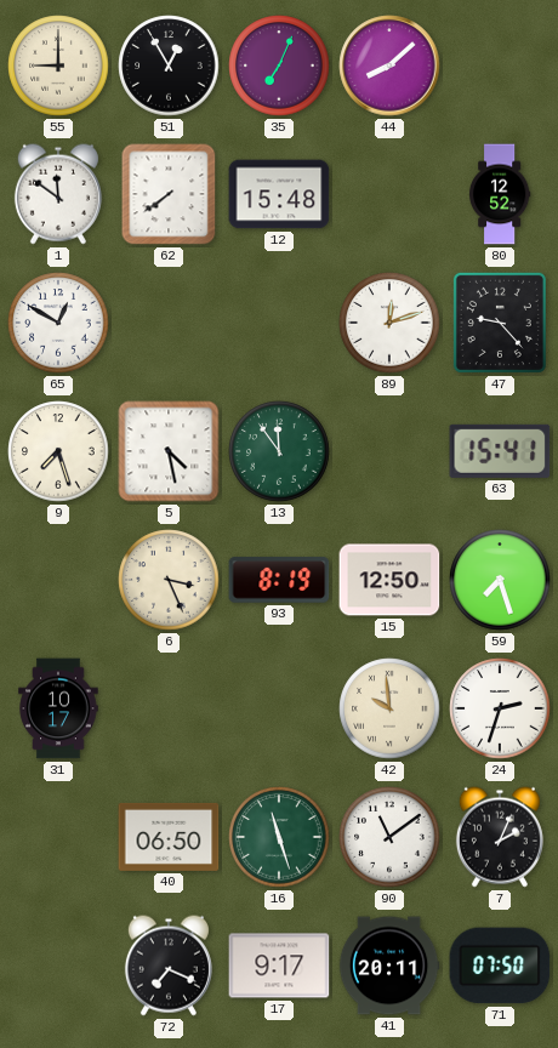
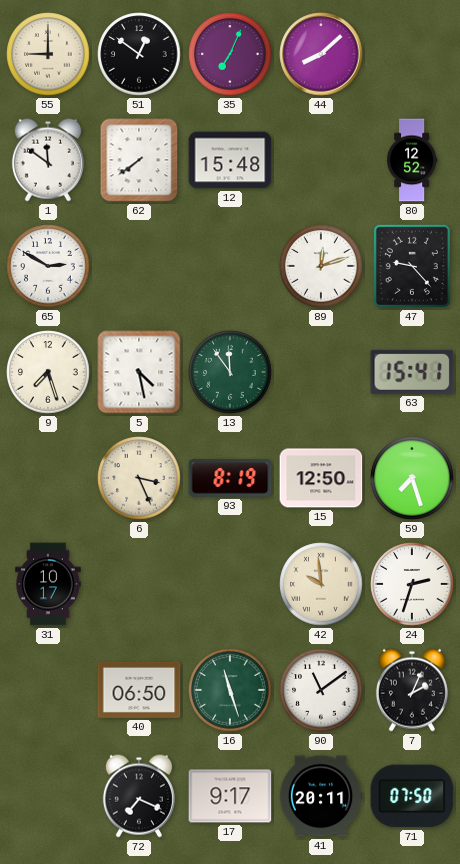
51: 12:55 -> 12:51
65: 12:50 -> 2:50
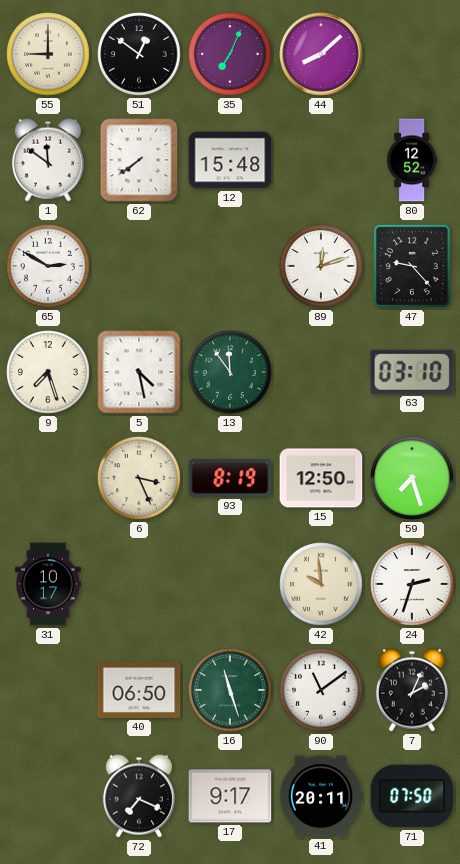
63: 15:41 -> 03:10
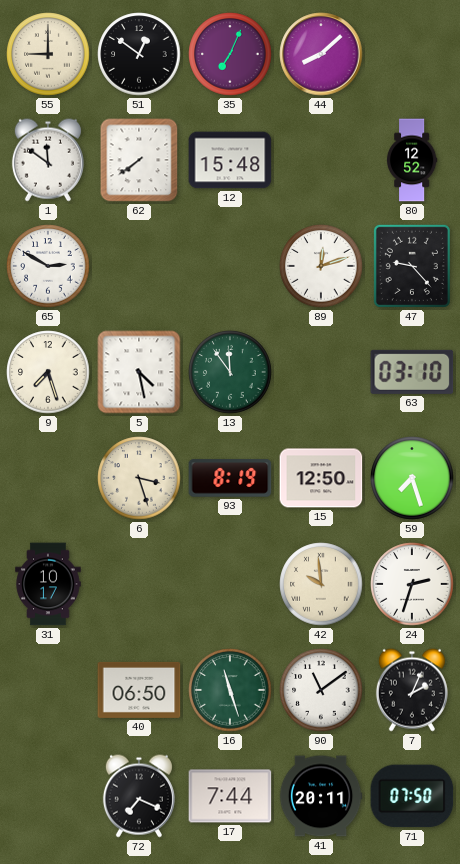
6: 3:26 -> 3:27
17: 9:17 -> 7:44
